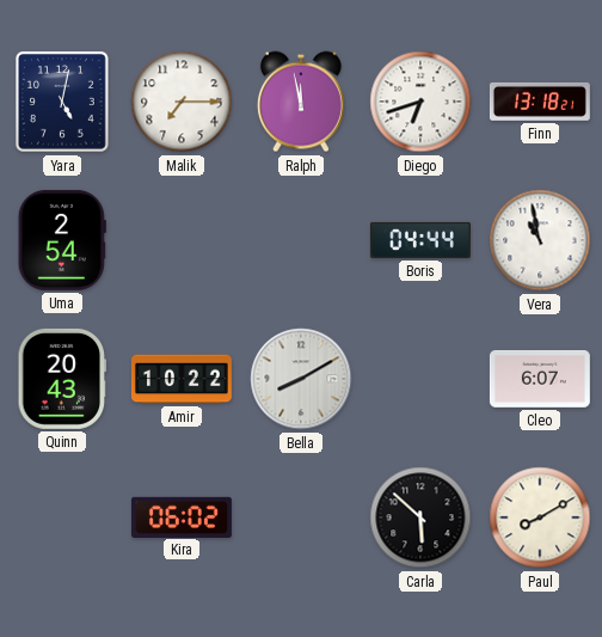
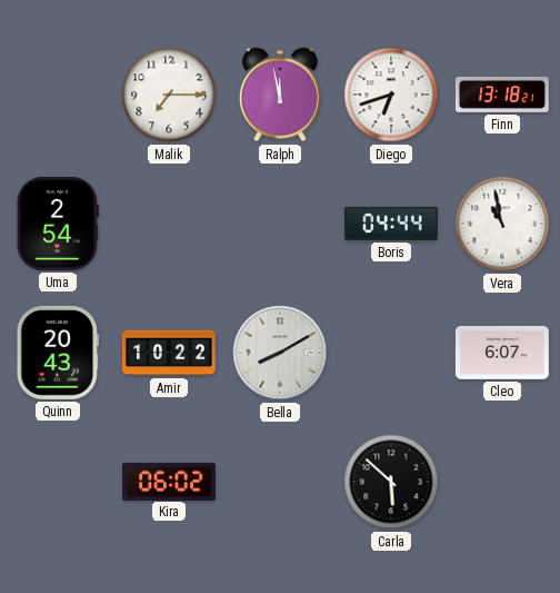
Yara: 5:02 -> none
Paul: 8:10 -> none
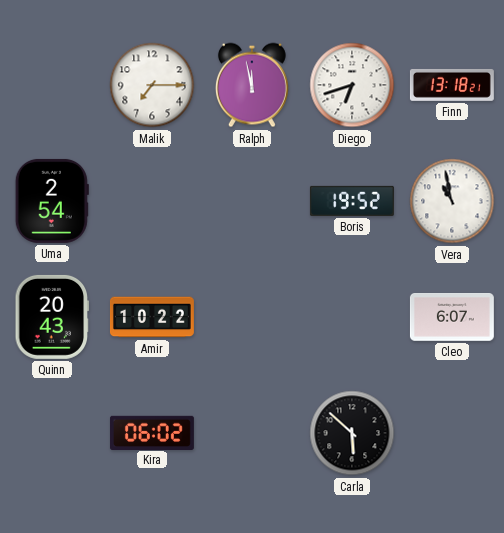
Boris: 04:44 -> 19:52
Bella: 8:10 -> none
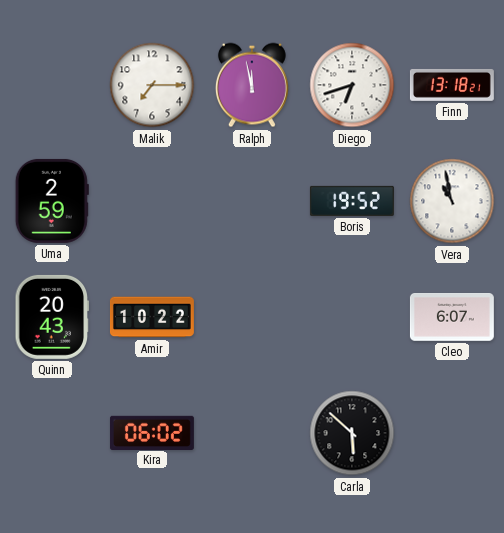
Uma: 2:54 -> 2:59
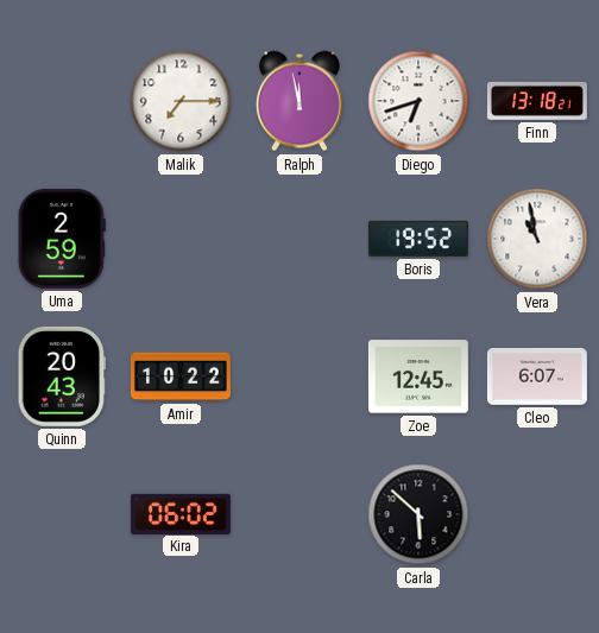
Zoe: none -> 12:45
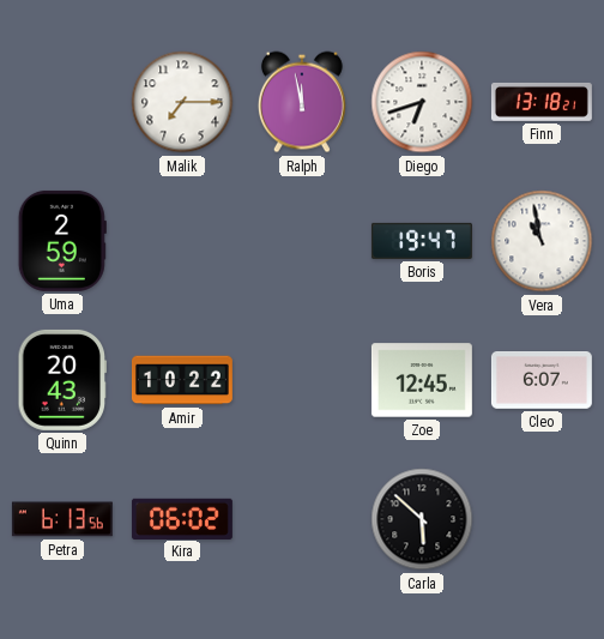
Boris: 19:52 -> 19:47
Petra: none -> 6:13
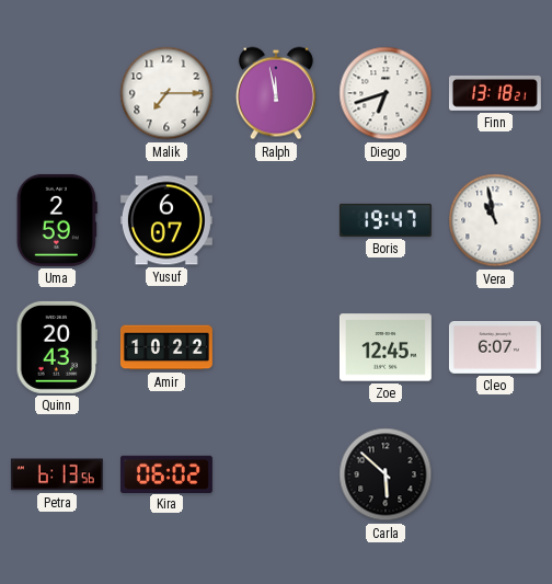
Yusuf: none -> 6:07
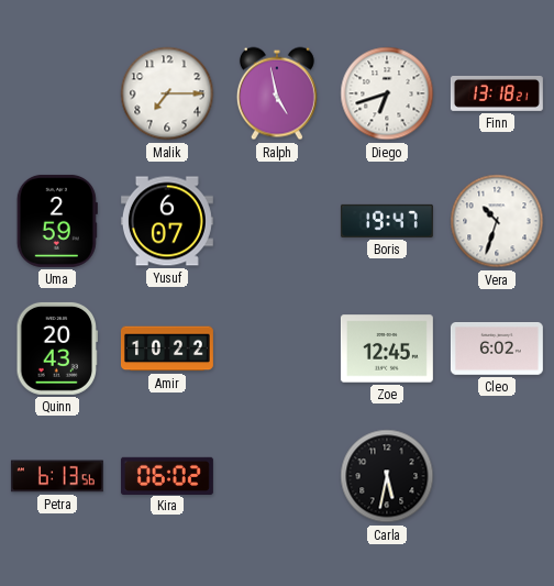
Ralph: 11:58 -> 4:58
Vera: 10:58 -> 10:33
Cleo: 6:07 -> 6:02
Carla: 5:52 -> 5:32
